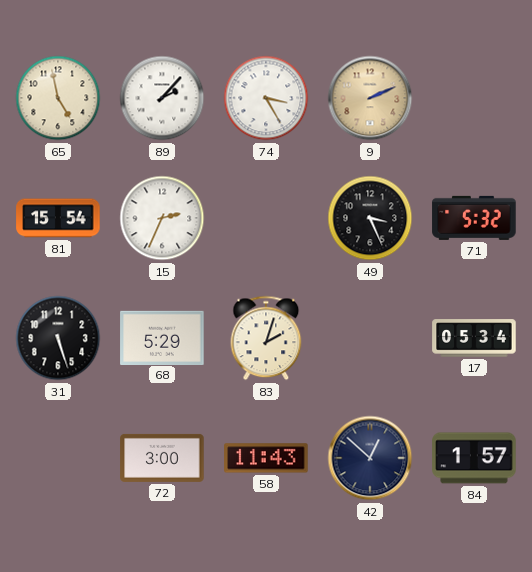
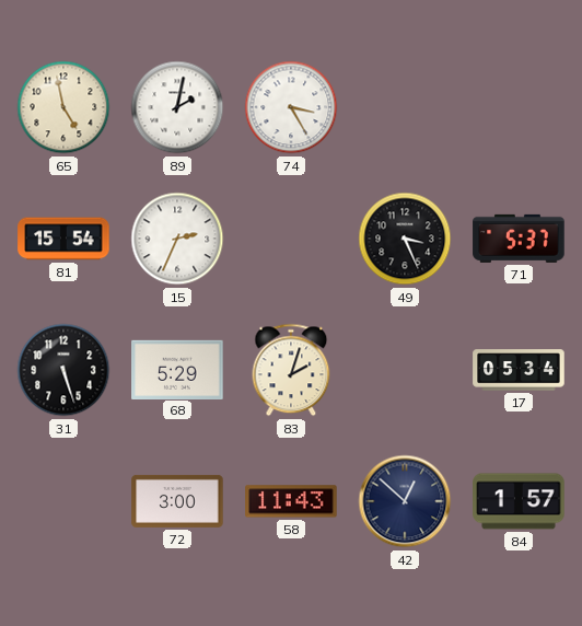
89: 2:07 -> 2:02
9: 2:11 -> none
71: 5:32 -> 5:37
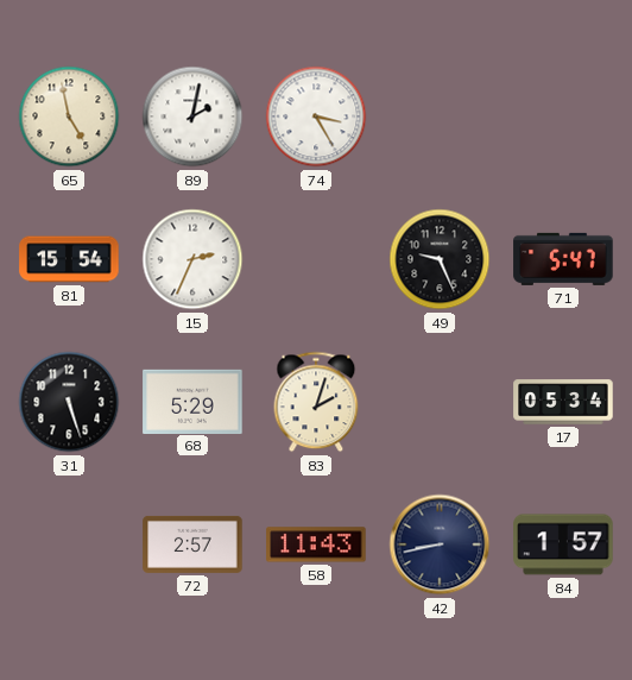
49: 3:26 -> 9:26
71: 5:37 -> 5:47
72: 3:00 -> 2:57
42: 12:52 -> 8:43
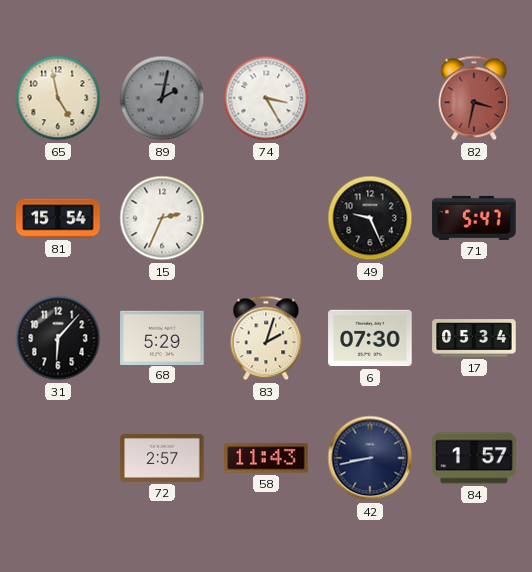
89 dial: white -> grey
82: none -> 3:32
31: 5:27 -> 6:07
6: none -> 07:30
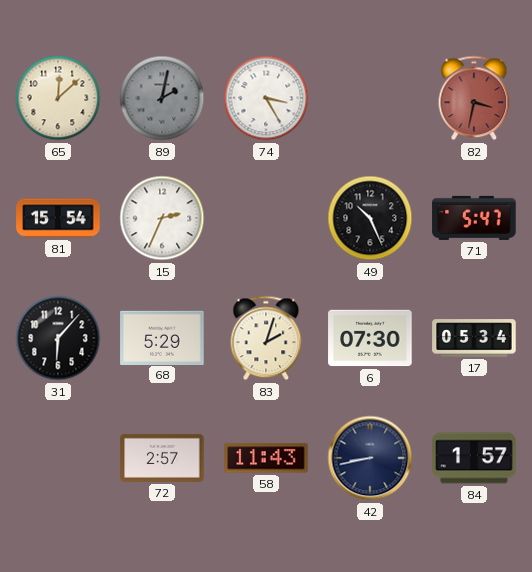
65: 4:58 -> 12:08
49: 9:26 -> 10:26
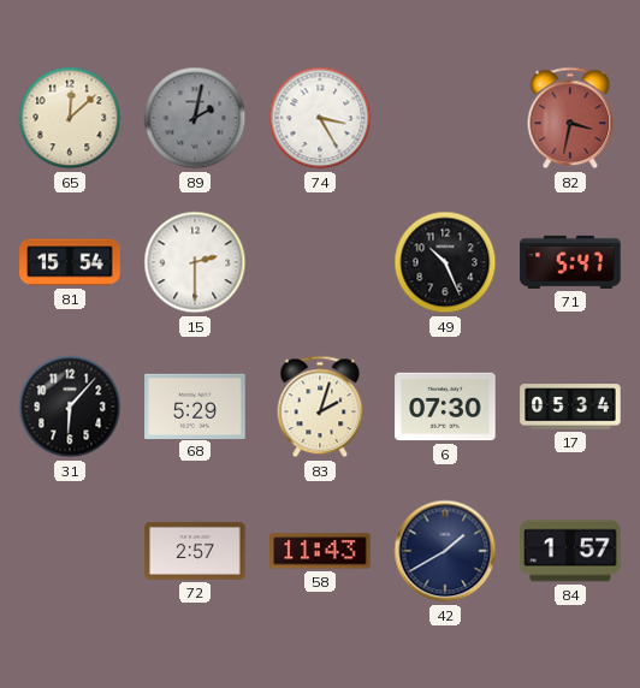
15: 2:34 -> 2:30
42: 8:43 -> 1:40
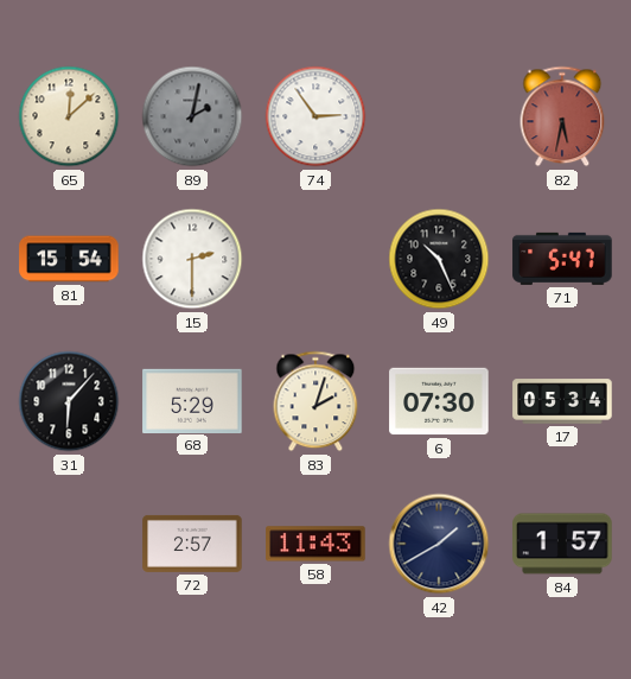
74: 3:25 -> 2:54
82: 3:32 -> 5:32
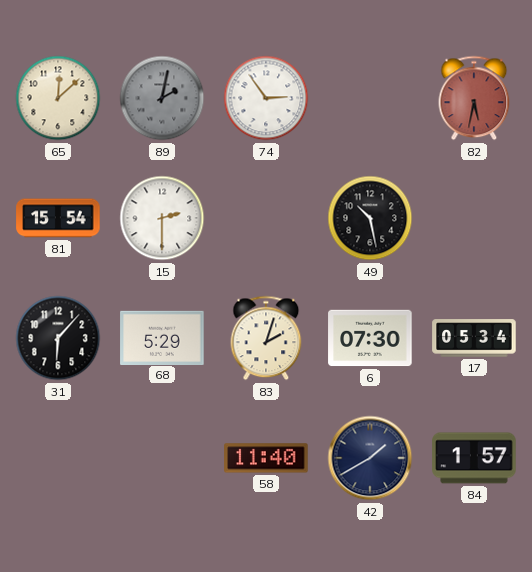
49: 10:26 -> 10:28
71: 5:47 -> none
72: 2:57 -> none
58: 11:43 -> 11:40
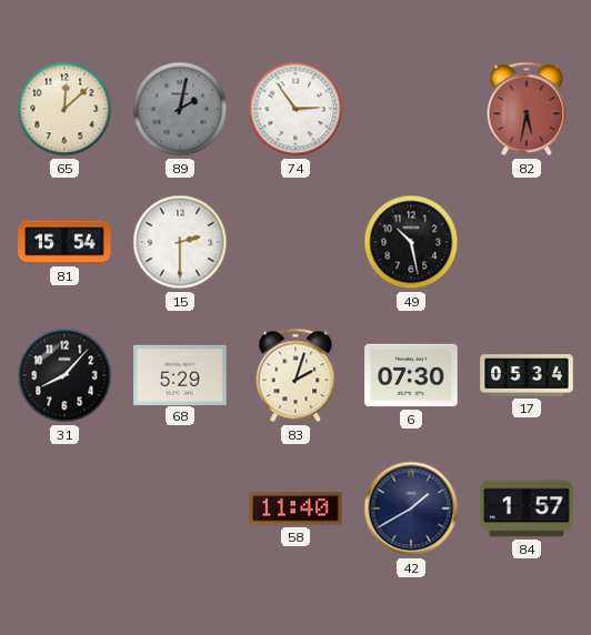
31: 6:07 -> 8:07
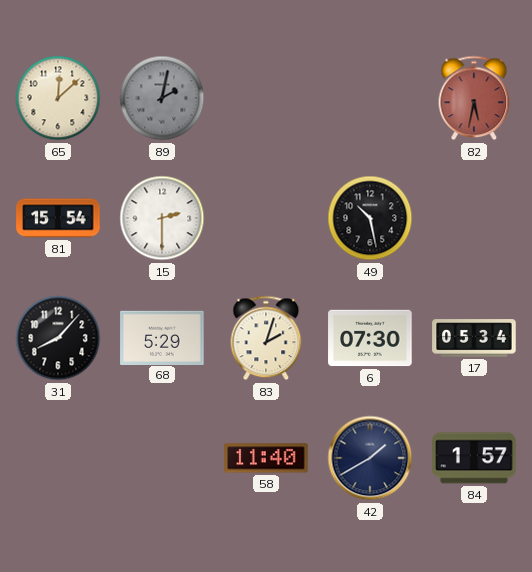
74: 2:54 -> none
